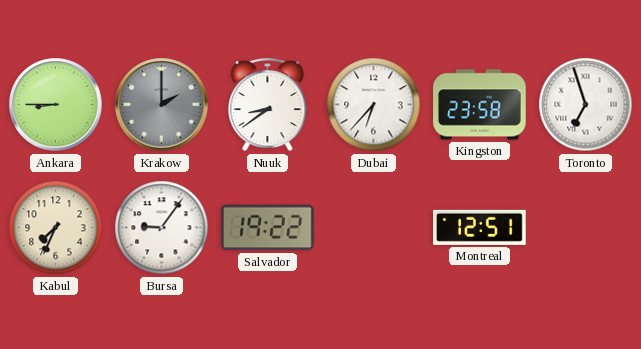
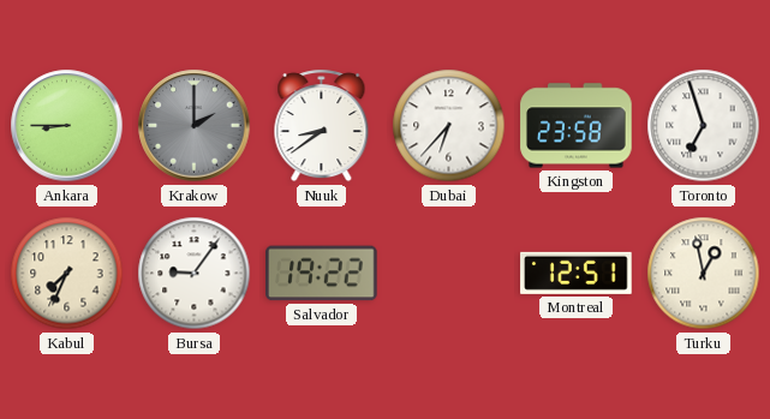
Turku: none -> 12:58
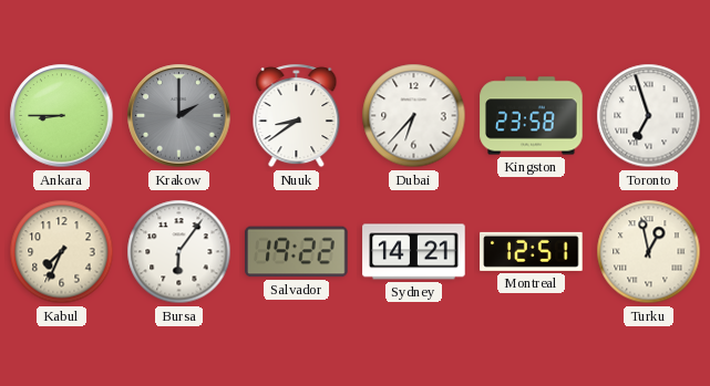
Bursa: 9:06 -> 6:06
Sydney: none -> 14:21
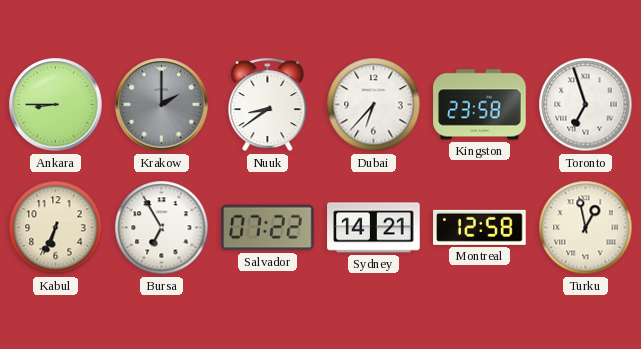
Kabul: 7:34 -> 6:34
Bursa: 6:06 -> 6:55
Salvador: 19:22 -> 07:22
Montreal: 12:51 -> 12:58
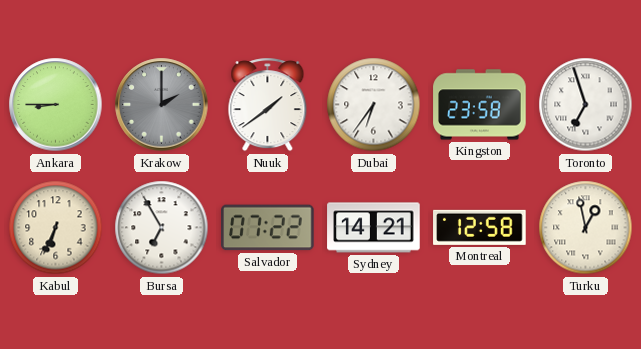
Nuuk: 8:39 -> 1:39
Dubai: 6:37 -> 6:36
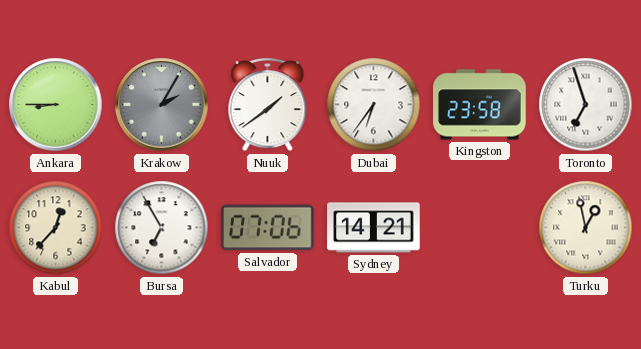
Krakow: 2:00 -> 2:05
Kabul: 6:34 -> 12:37
Salvador: 07:22 -> 07:06
Montreal: 12:58 -> none
